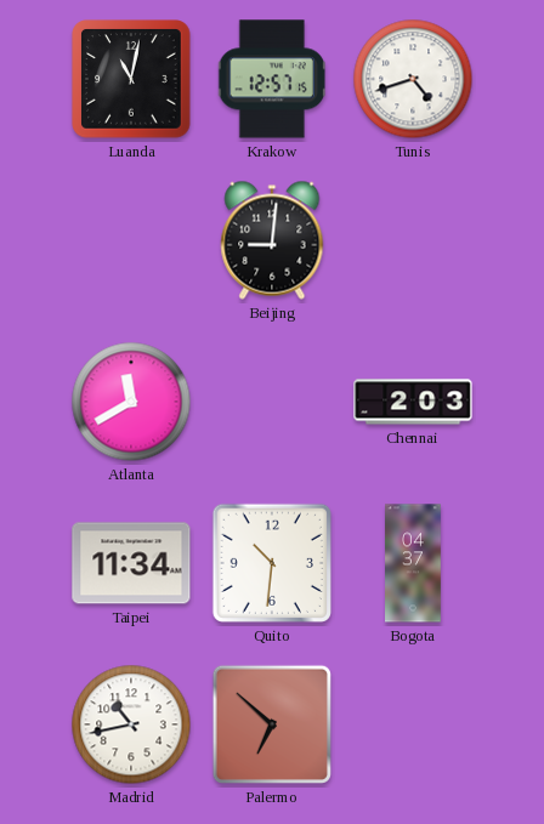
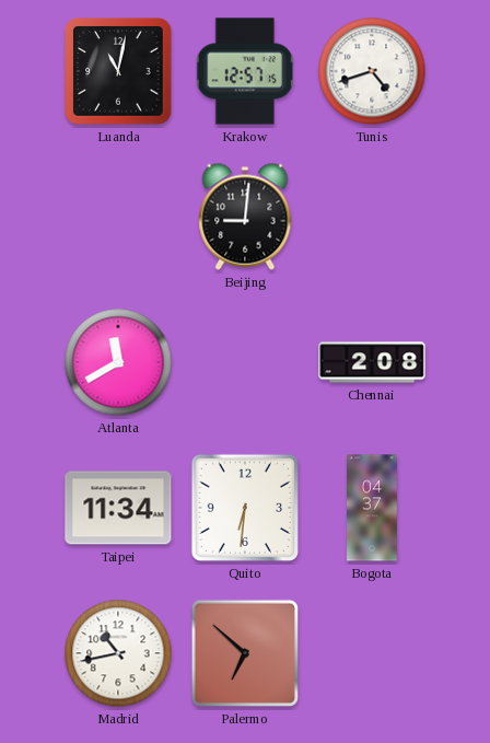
Chennai: 2:03 -> 2:08
Quito: 10:31 -> 6:31
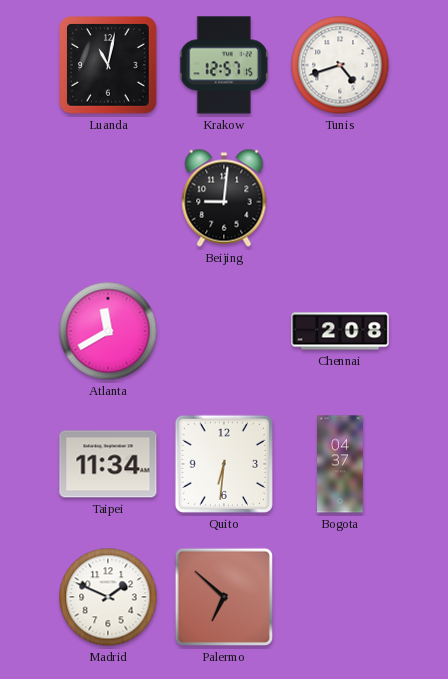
Madrid: 10:43 -> 1:49
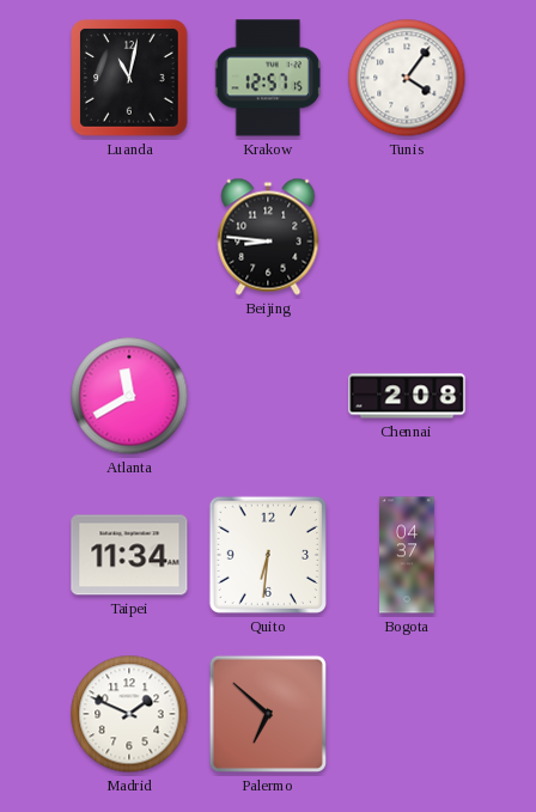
Tunis: 4:42 -> 4:06
Beijing: 9:01 -> 8:46
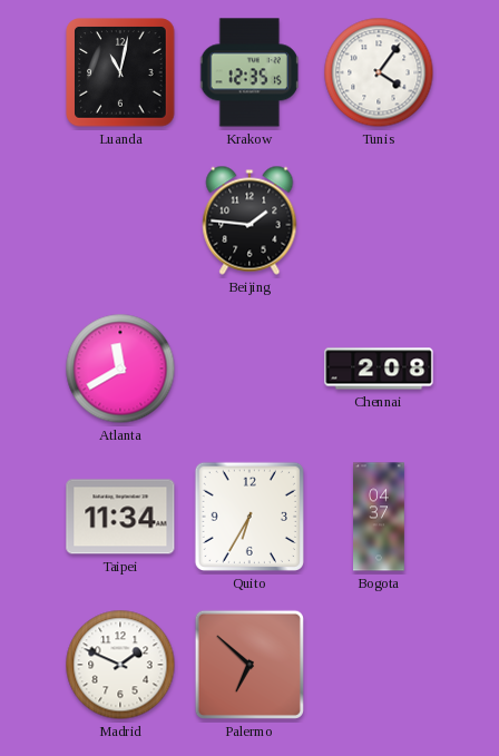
Krakow: 12:57 -> 12:35
Beijing: 8:46 -> 1:46
Quito: 6:31 -> 6:35
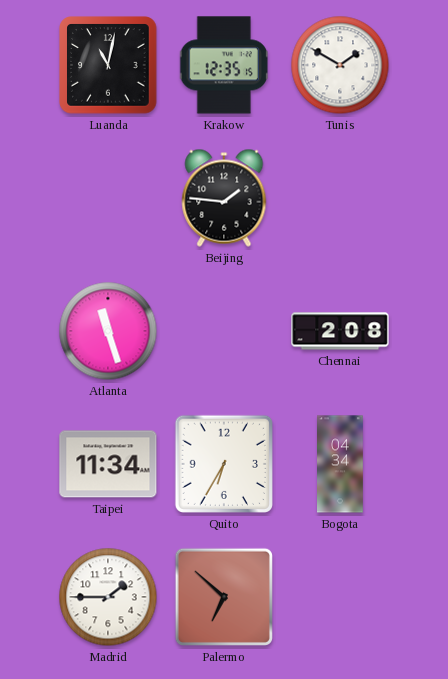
Tunis: 4:06 -> 1:50
Atlanta: 11:40 -> 11:27
Bogota: 04:37 -> 04:34
Madrid: 1:49 -> 1:45
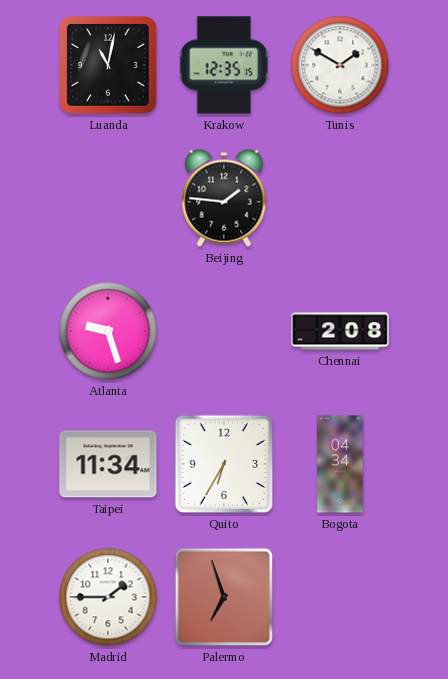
Atlanta: 11:27 -> 9:27
Palermo: 6:52 -> 6:57
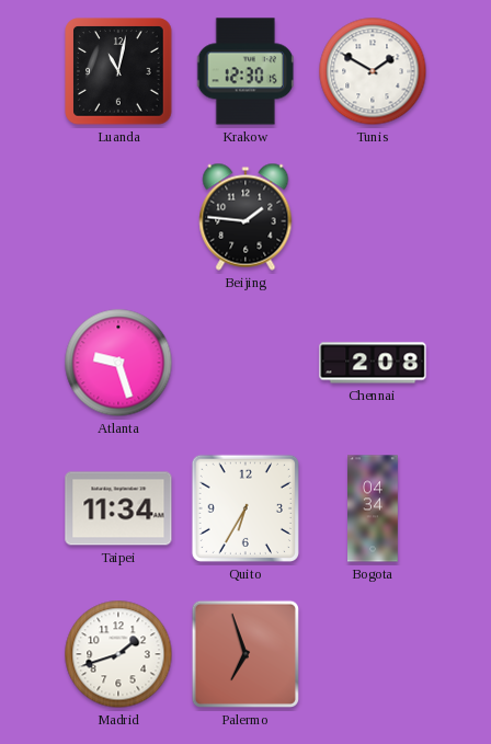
Krakow: 12:35 -> 12:30
Madrid: 1:45 -> 1:42
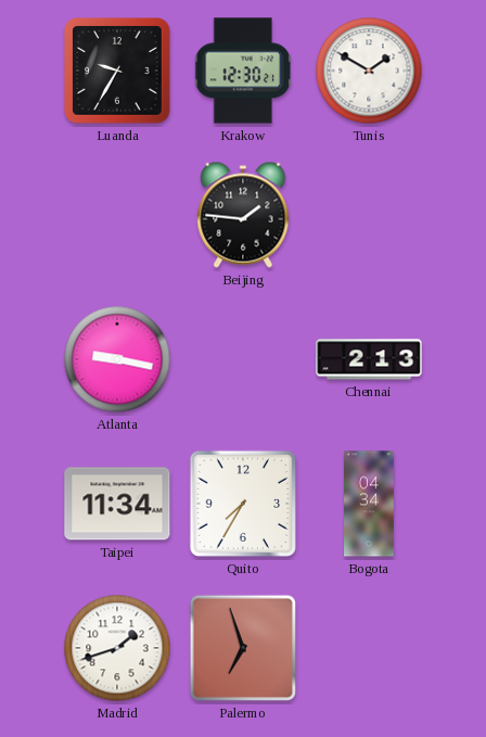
Luanda: 11:02 -> 9:35
Krakow: 12:30:15 -> 12:30:21
Atlanta: 9:27 -> 9:17
Chennai: 2:08 -> 2:13
Quito: 6:35 -> 7:35
